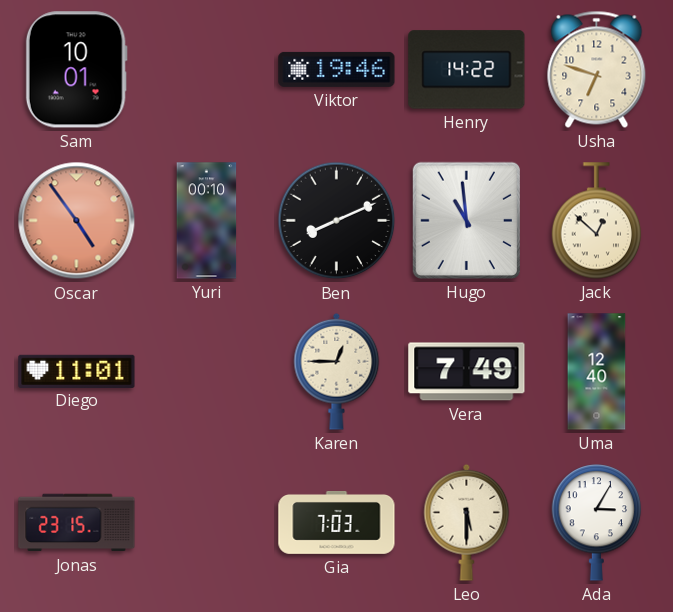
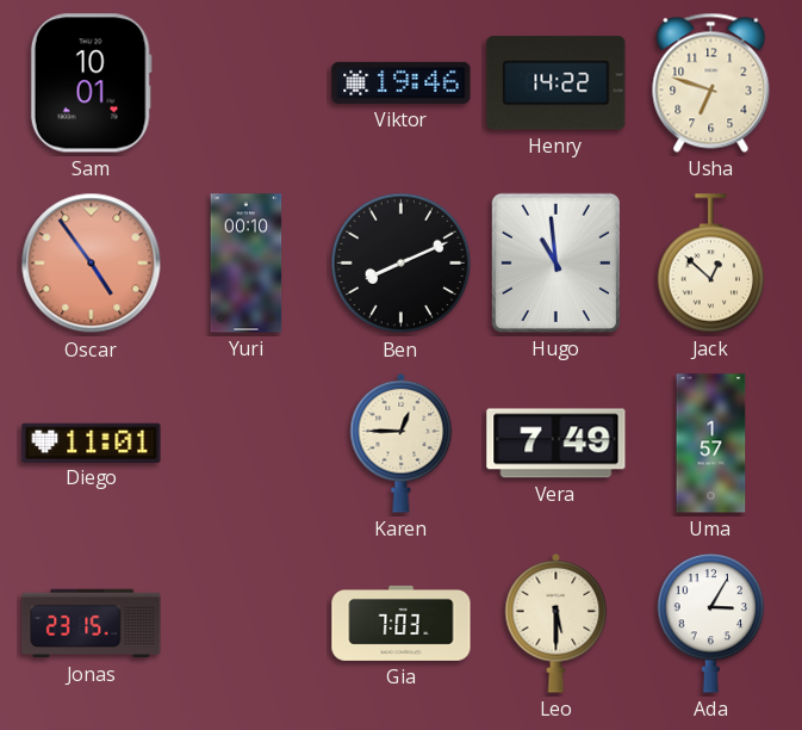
Uma: 12:40 -> 1:57
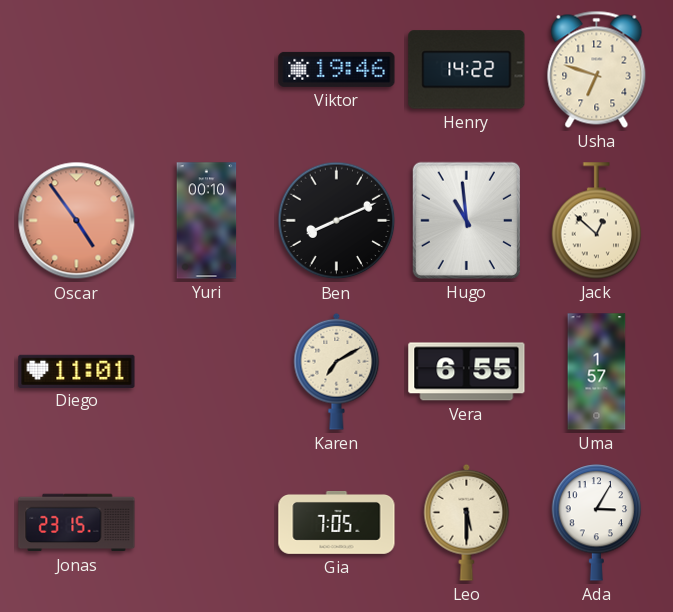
Sam: 10:01 -> none
Karen: 12:45 -> 7:10
Vera: 7:49 -> 6:55
Gia: 7:03 -> 7:05
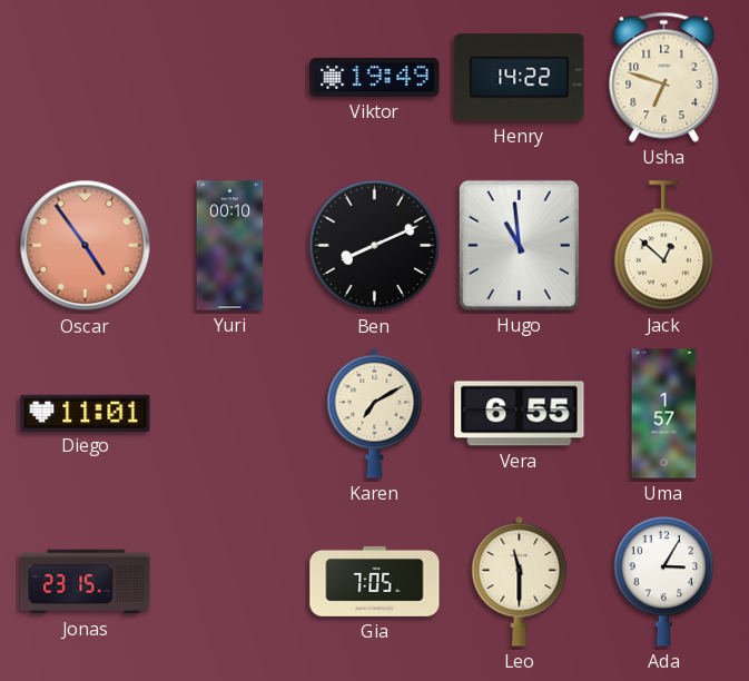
Viktor: 19:46 -> 19:49
Leo: 5:30 -> 11:30
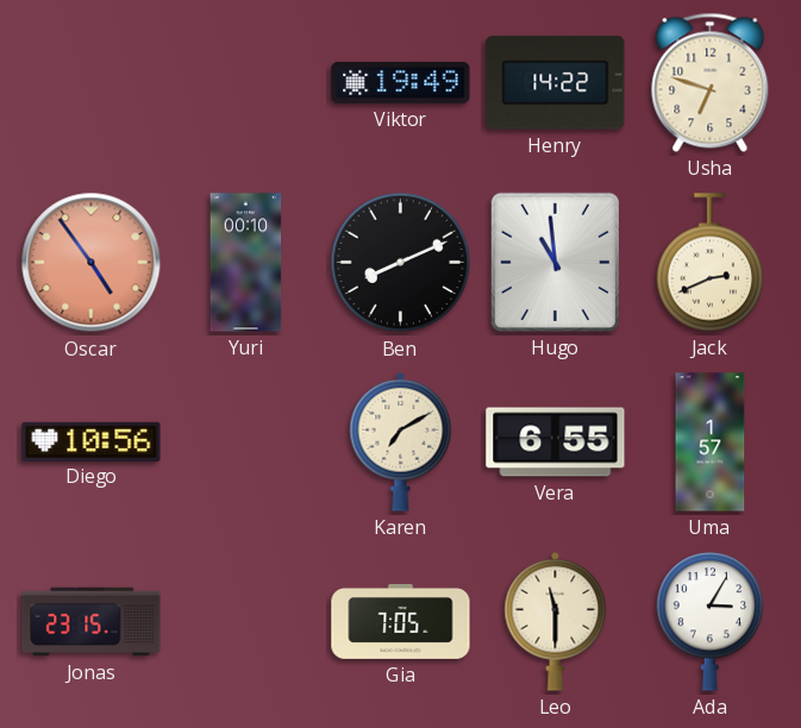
Jack: 12:52 -> 2:41
Diego: 11:01 -> 10:56
